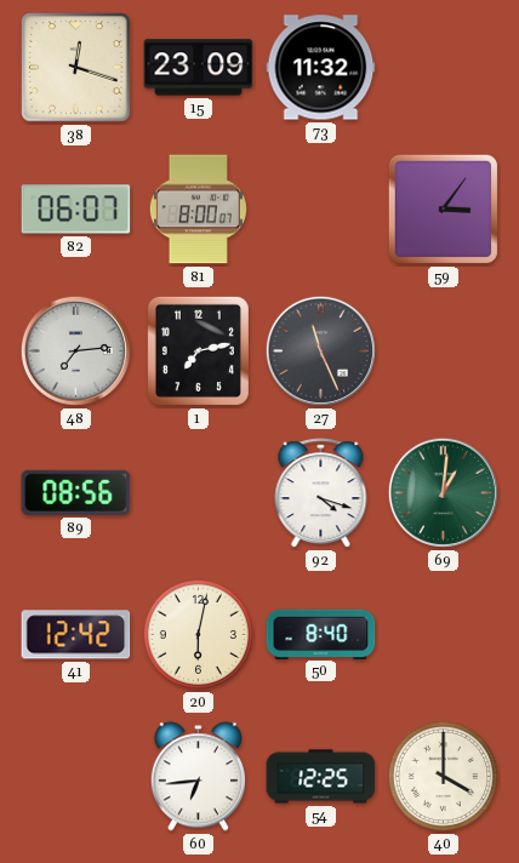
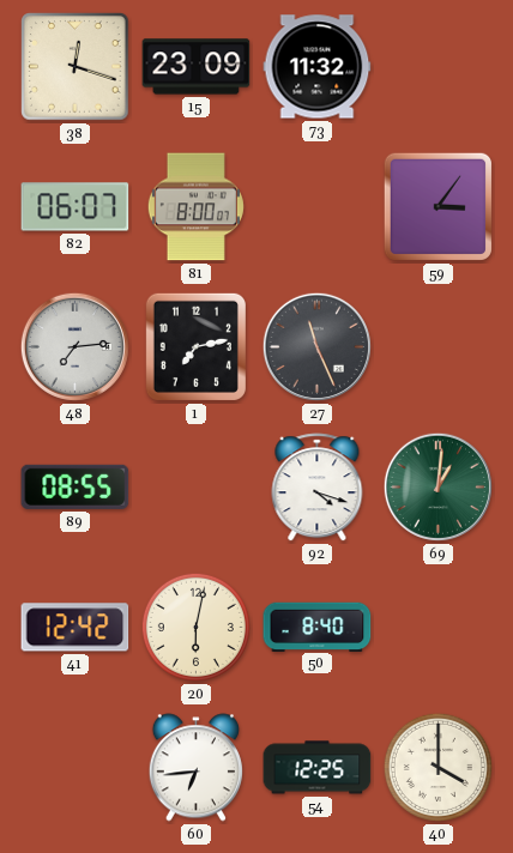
89: 08:56 -> 08:55
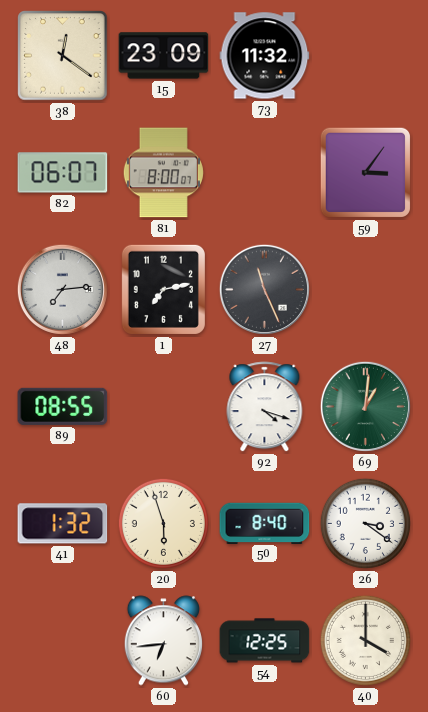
38: 12:18 -> 12:21
41: 12:42 -> 1:32
20: 6:02 -> 5:57
26: none -> 3:21
